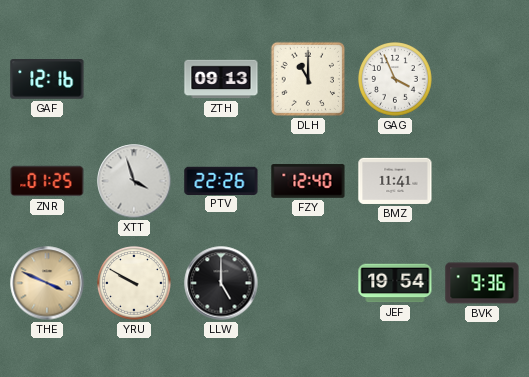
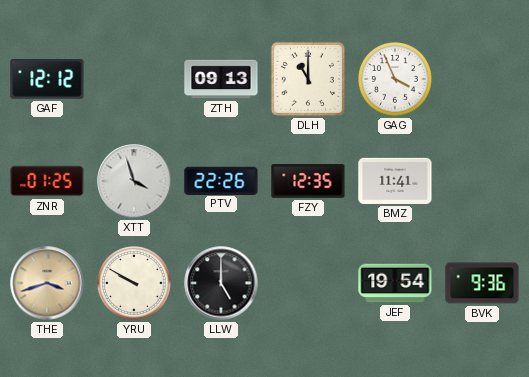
GAF: 12:16 -> 12:12
FZY: 12:40 -> 12:35
THE: 3:49 -> 3:42
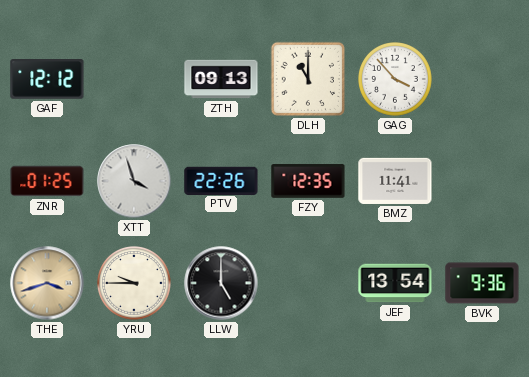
GAG: 3:56 -> 3:53
YRU: 9:50 -> 9:45
JEF: 19:54 -> 13:54
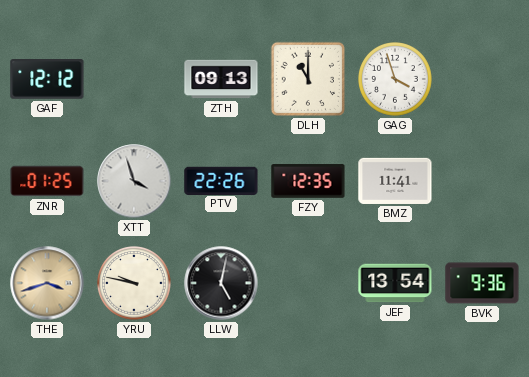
GAG: 3:53 -> 3:57
YRU: 9:45 -> 9:47
LLW: 5:00 -> 5:02
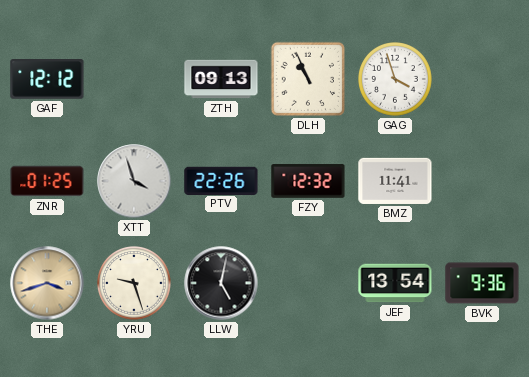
DLH: 11:00 -> 10:56
FZY: 12:35 -> 12:32
YRU: 9:47 -> 9:27
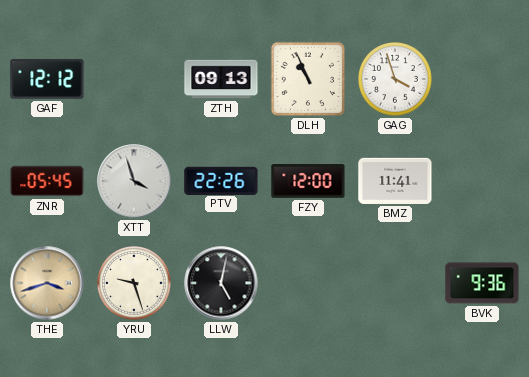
ZNR: 01:25 -> 05:45
FZY: 12:32 -> 12:00
JEF: 13:54 -> none
